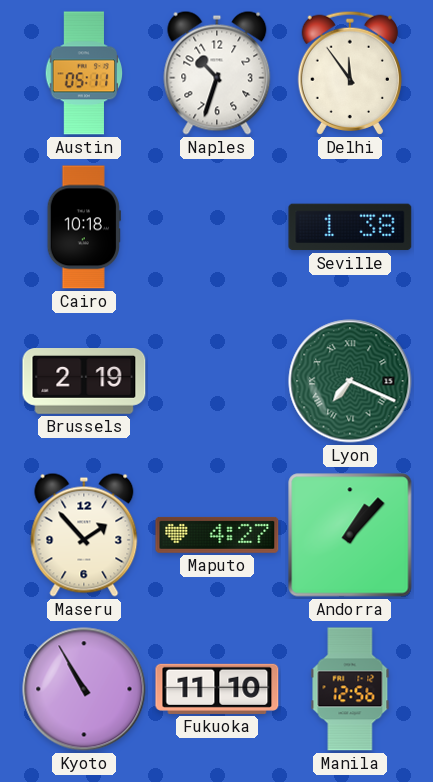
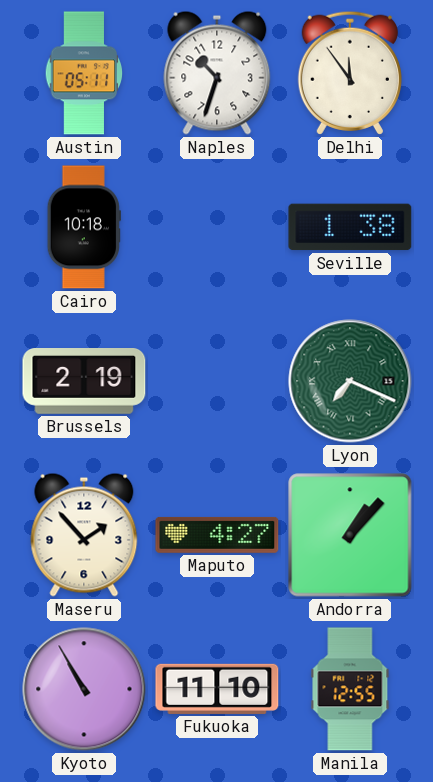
Manila: 12:56 -> 12:55
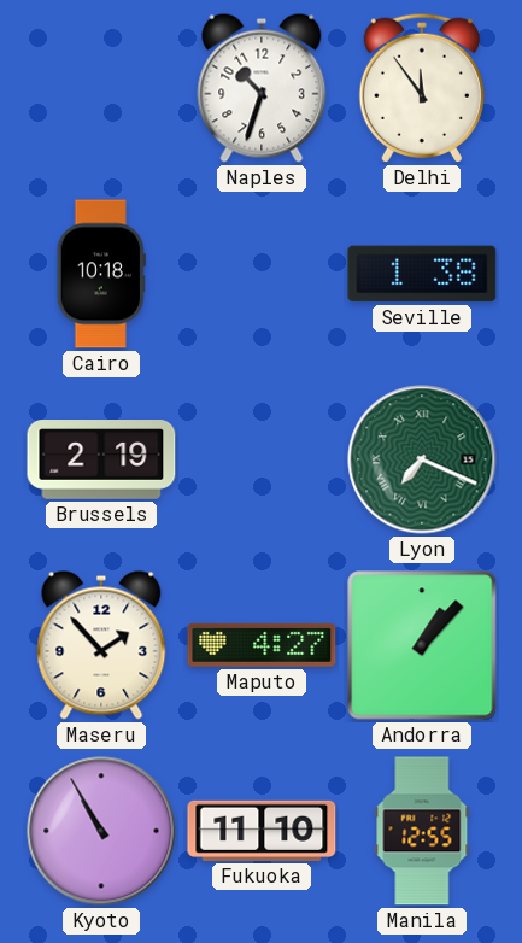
Austin: 05:11 -> none
